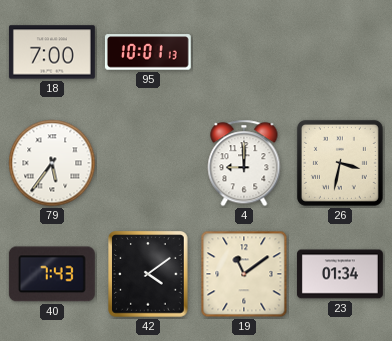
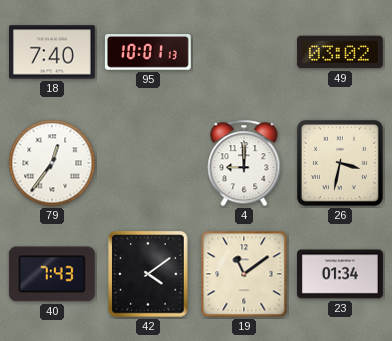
18: 7:00 -> 7:40
49: none -> 03:02
79: 5:36 -> 12:36
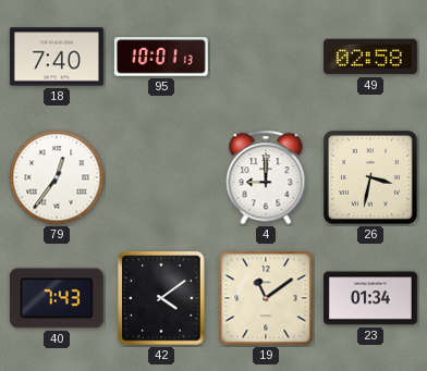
49: 03:02 -> 02:58
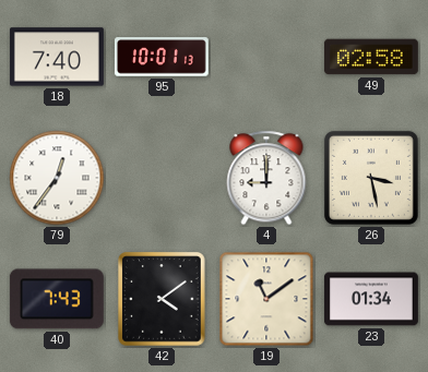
26: 3:32 -> 3:28
